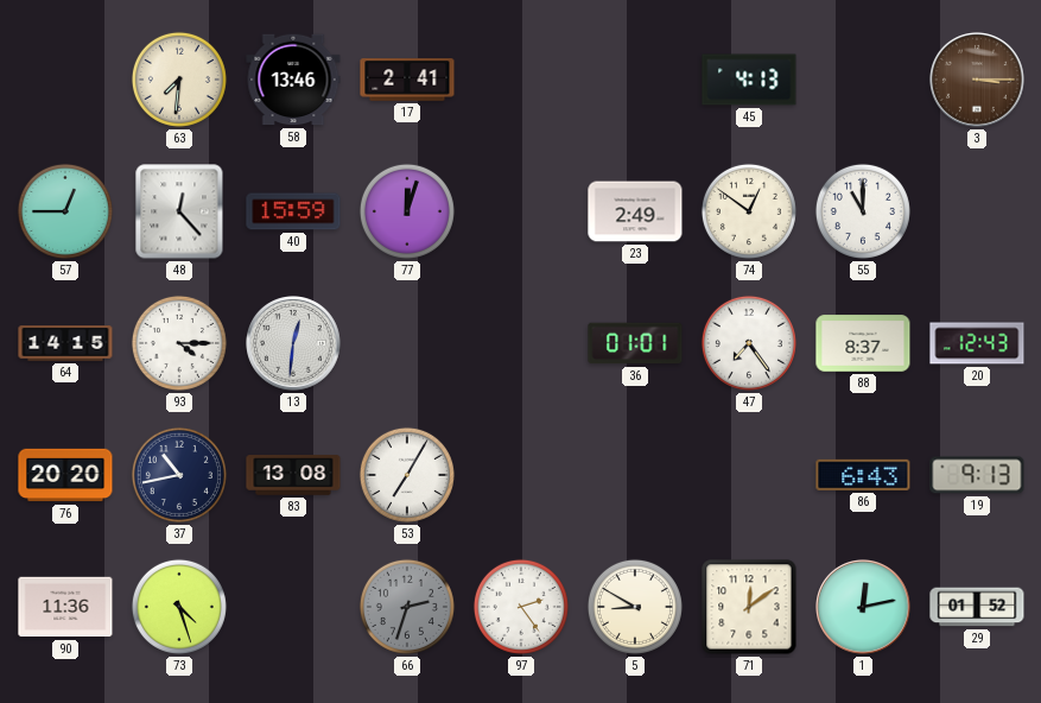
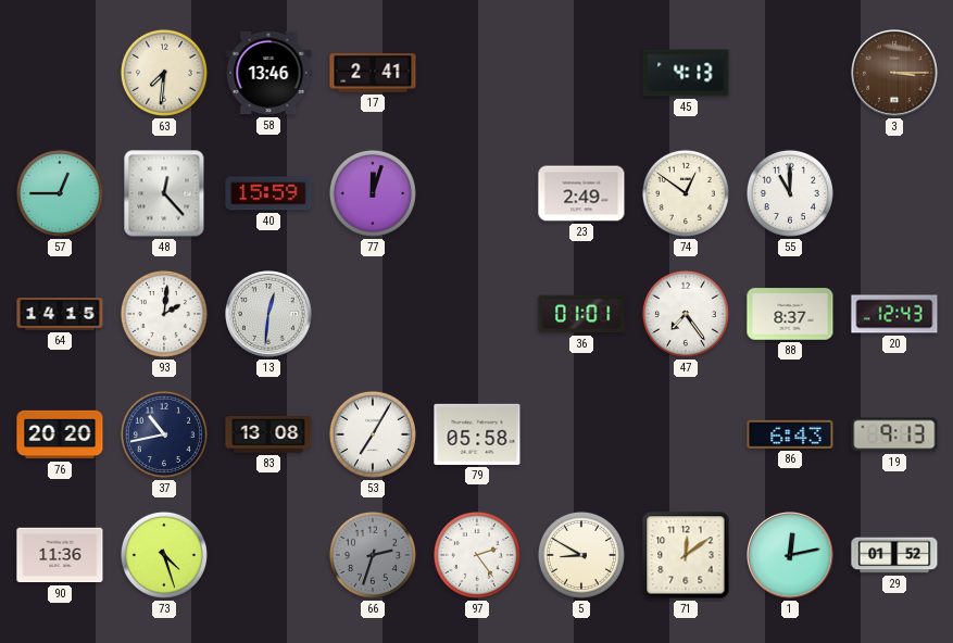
93: 4:15 -> 2:01
79: none -> 05:58
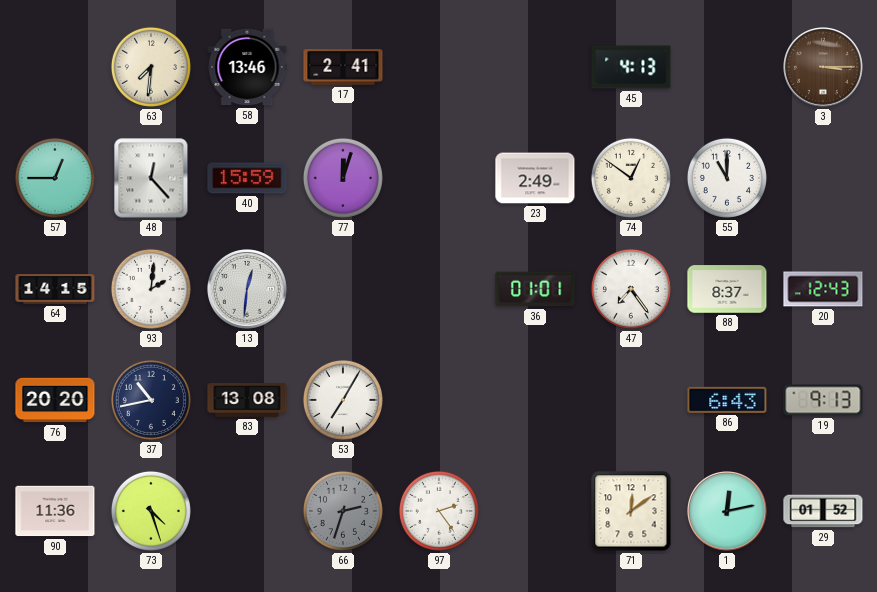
79: 05:58 -> none
5: 8:50 -> none
